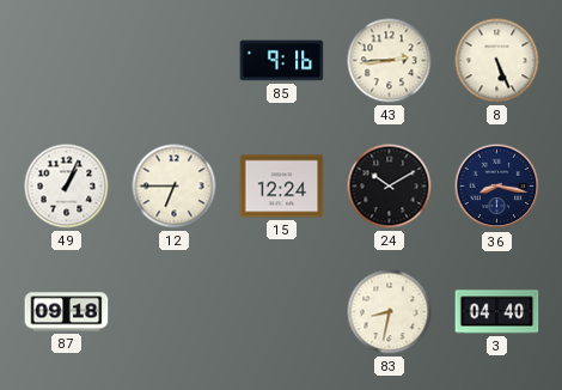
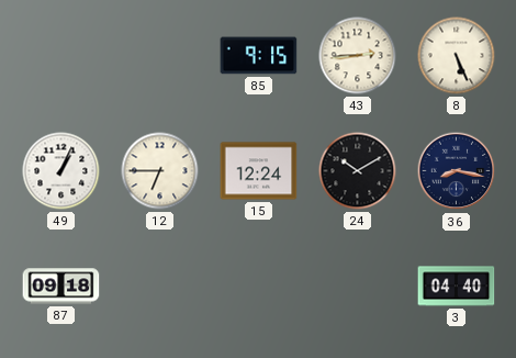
85: 9:16 -> 9:15
83: 8:32 -> none
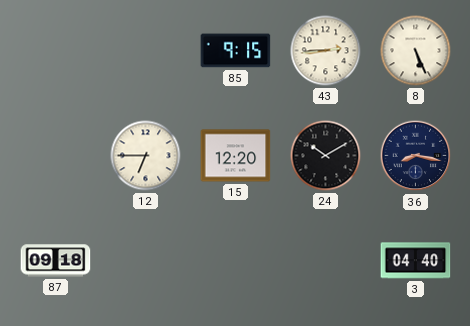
49: 1:04 -> none
15: 12:24 -> 12:20
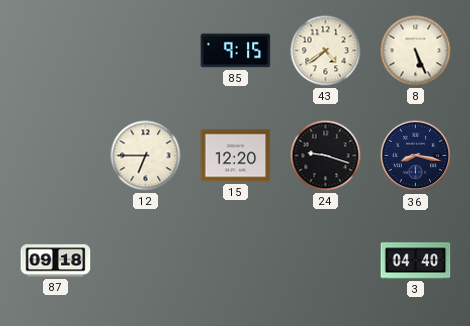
43: 2:44 -> 4:39
24: 10:10 -> 9:18
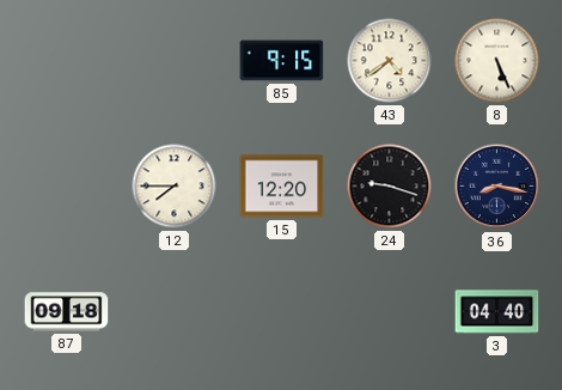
12: 6:45 -> 7:45
